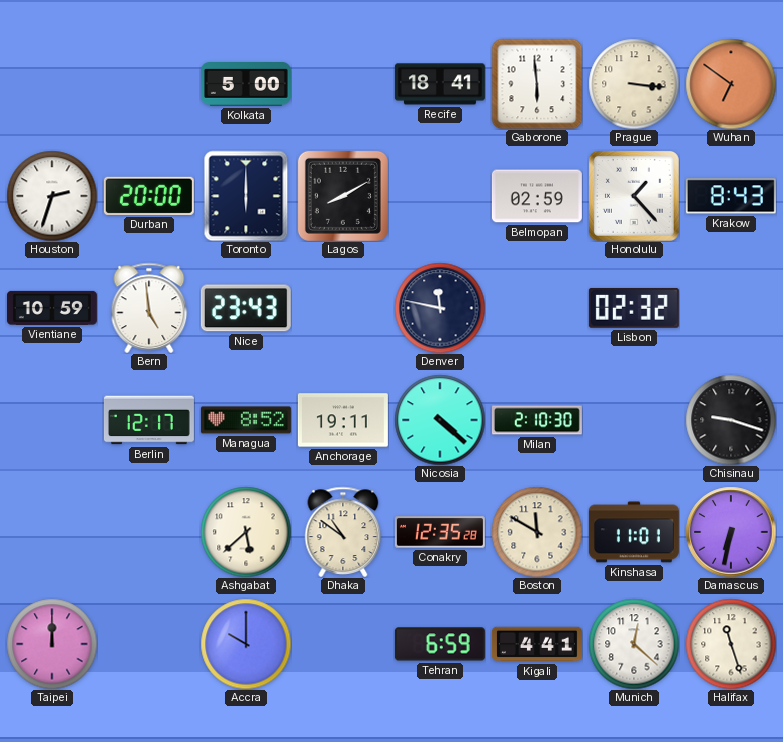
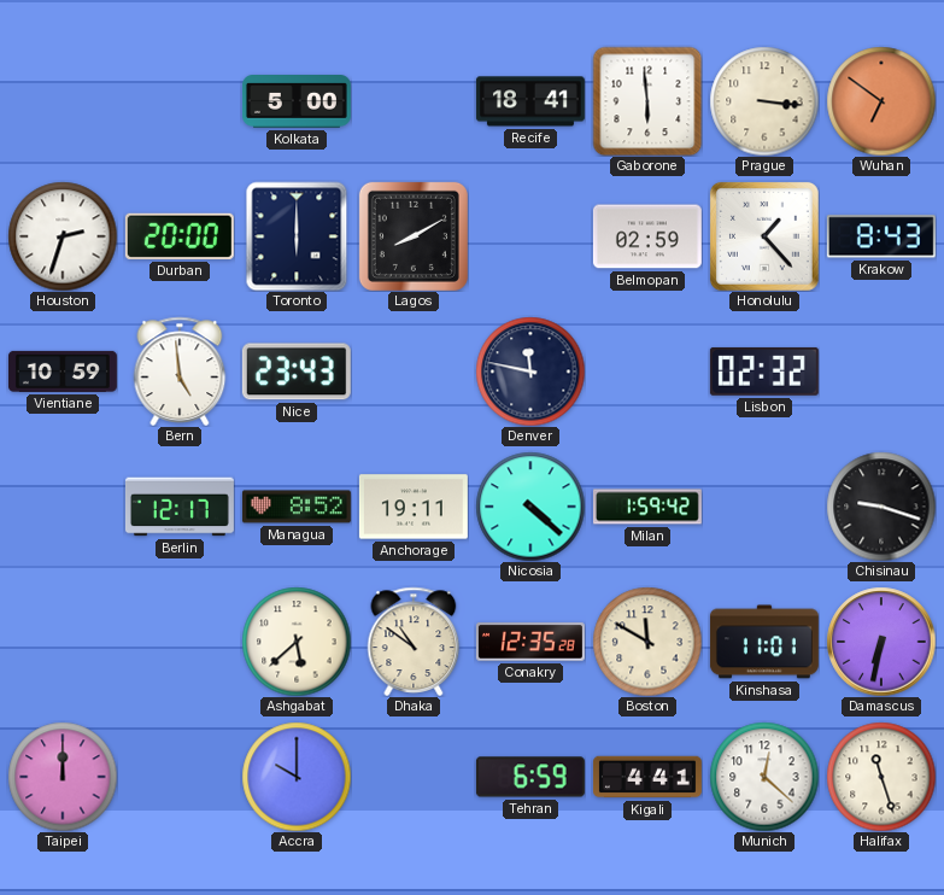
Milan: 2:10 -> 1:59
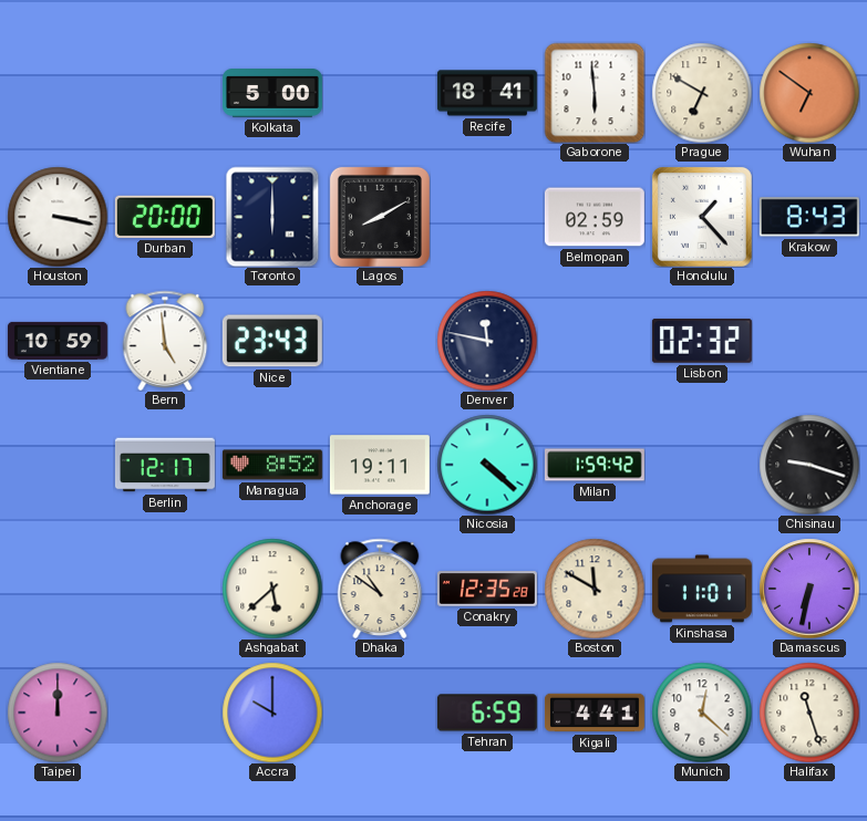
Prague: 3:16 -> 6:50
Houston: 2:33 -> 3:17
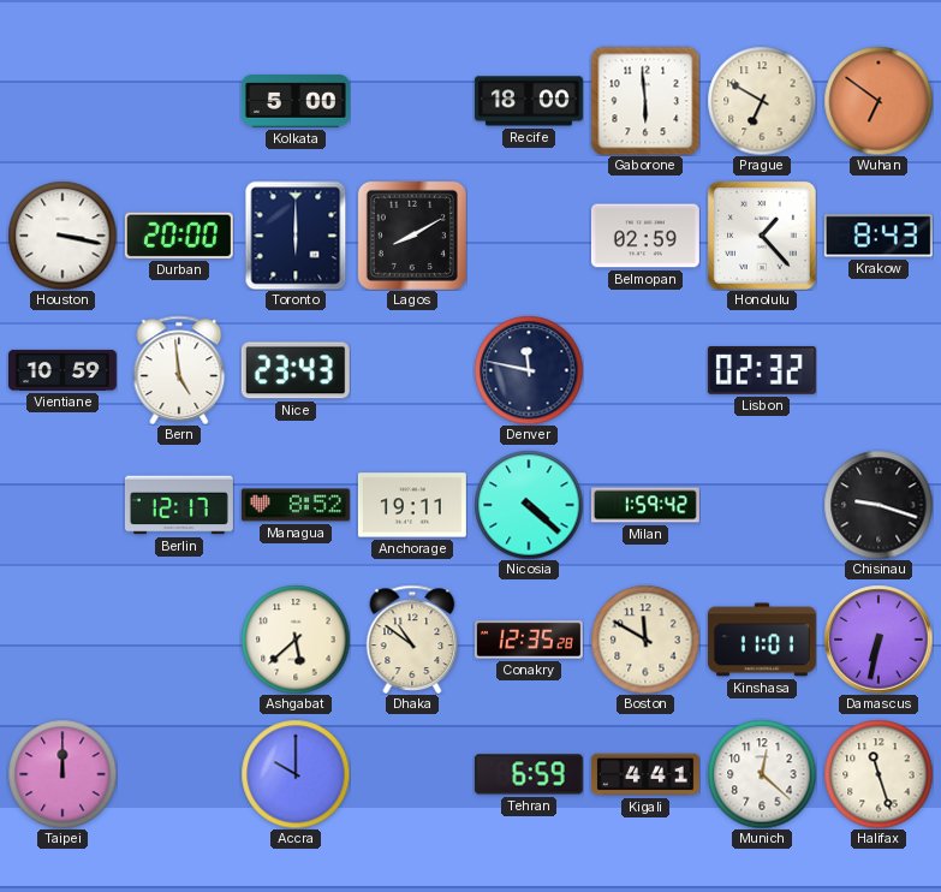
Recife: 18:41 -> 18:00
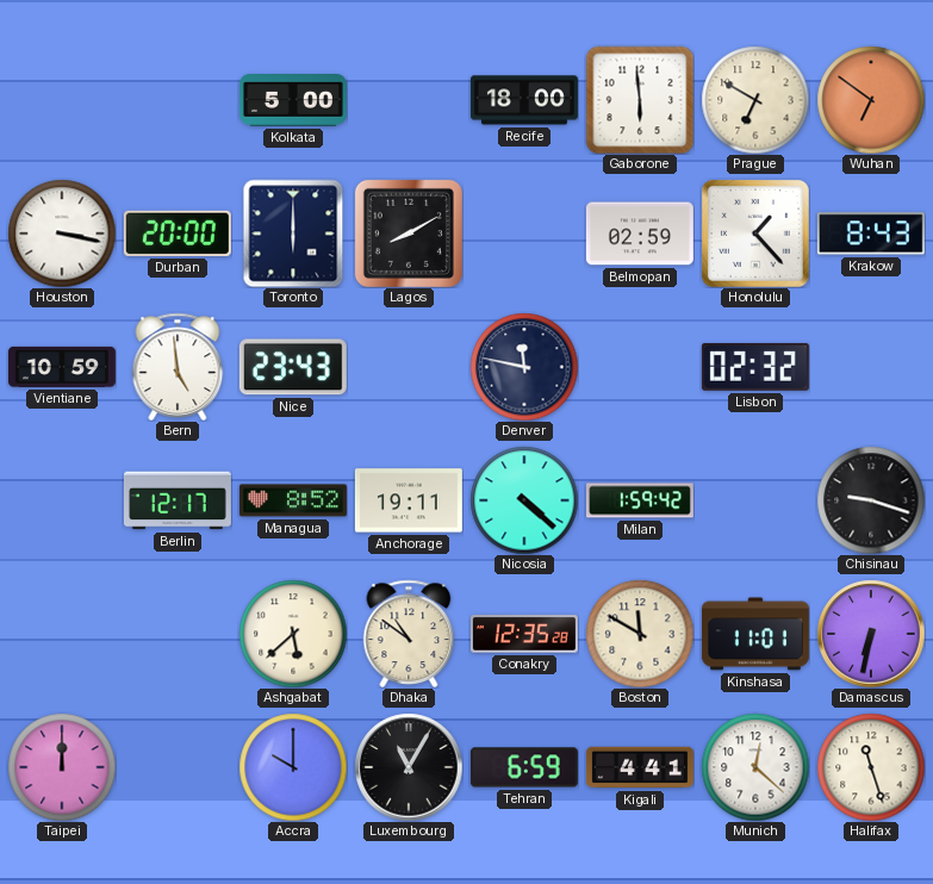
Luxembourg: none -> 11:05
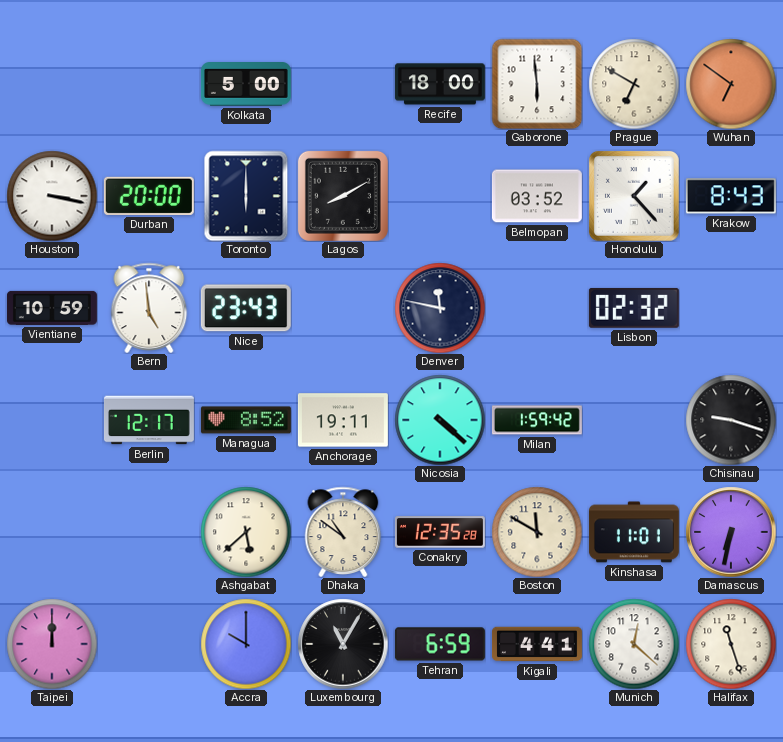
Belmopan: 02:59 -> 03:52
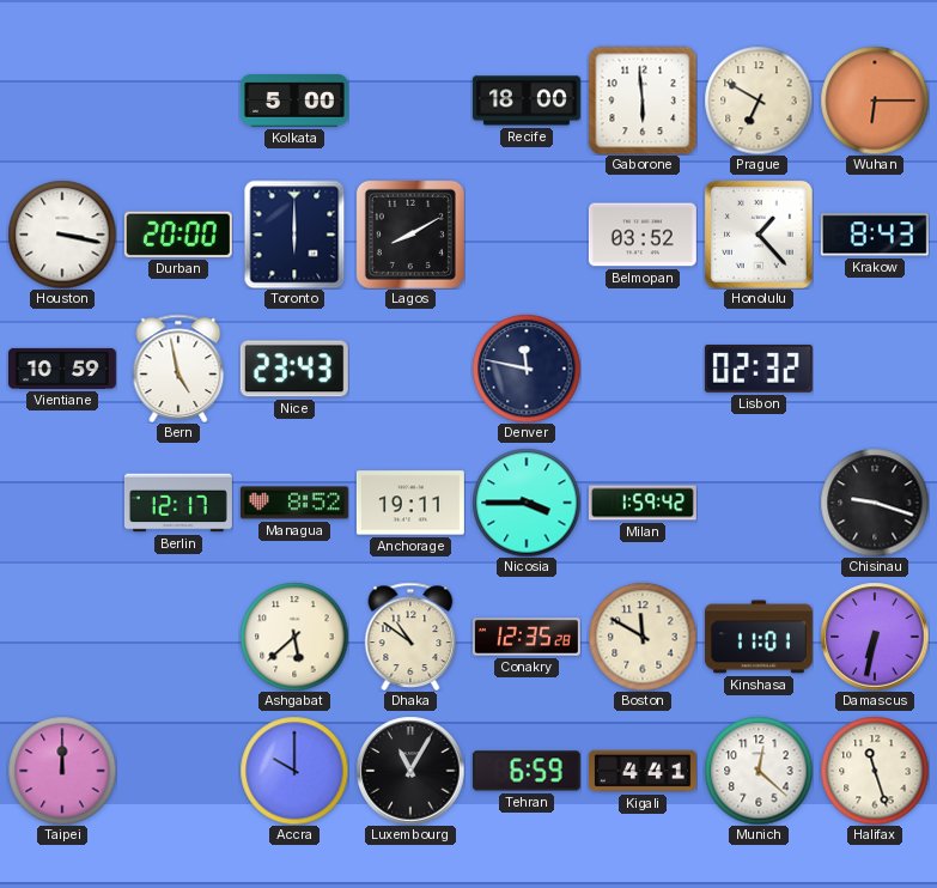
Wuhan: 6:51 -> 6:15
Bern: 4:59 -> 4:58
Nicosia: 4:22 -> 3:45
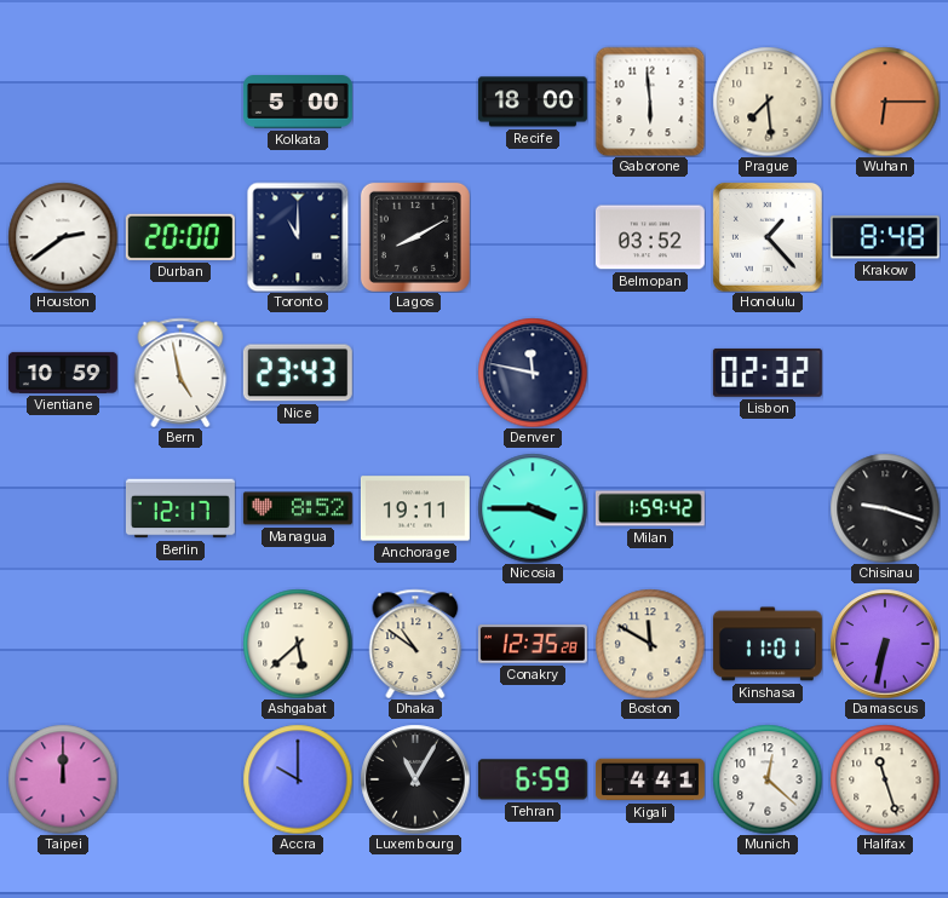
Prague: 6:50 -> 7:29
Houston: 3:17 -> 2:39
Toronto: 6:00 -> 11:00
Krakow: 8:43 -> 8:48
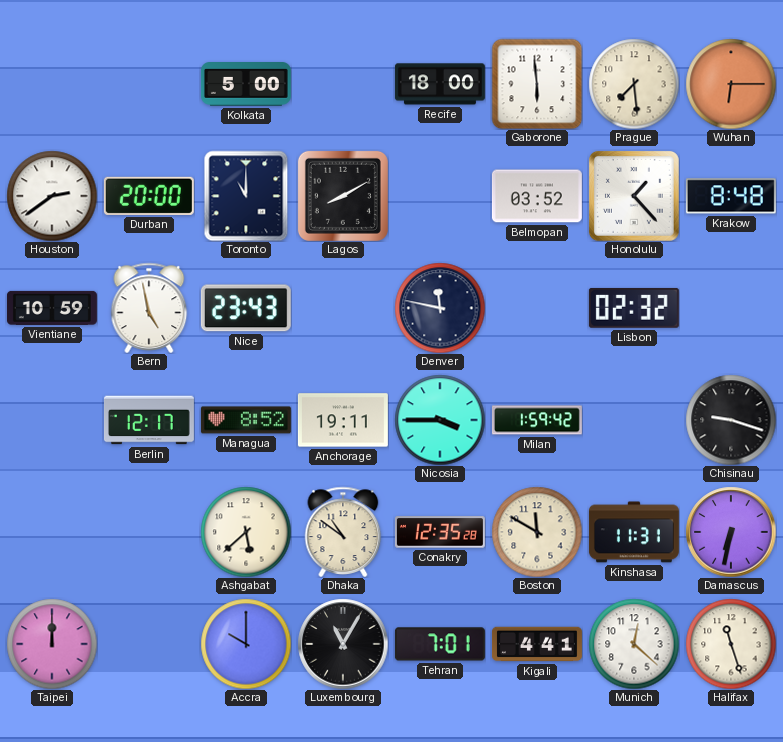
Kinshasa: 11:01 -> 11:31
Tehran: 6:59 -> 7:01
